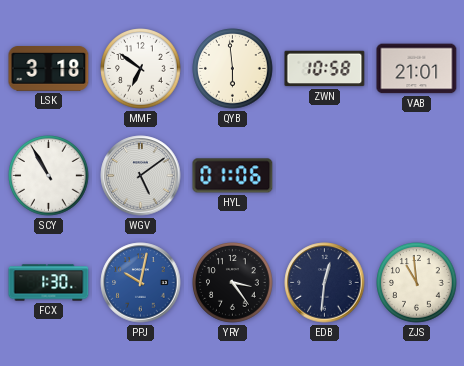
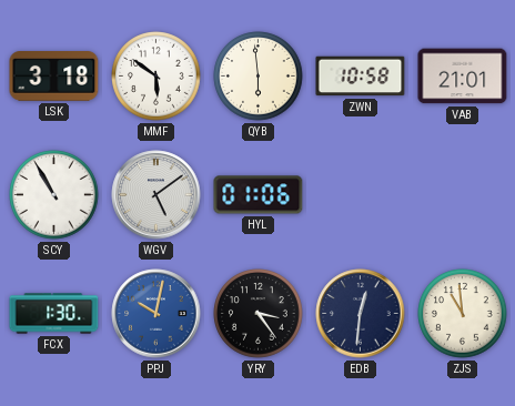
MMF: 6:51 -> 5:51
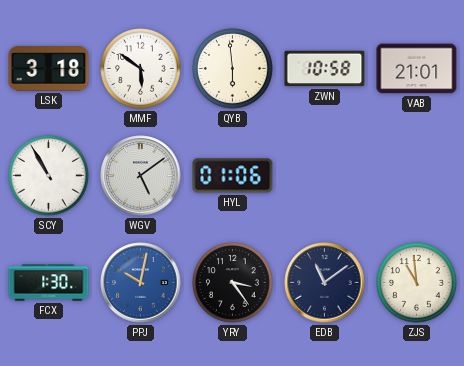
EDB: 12:31 -> 11:09
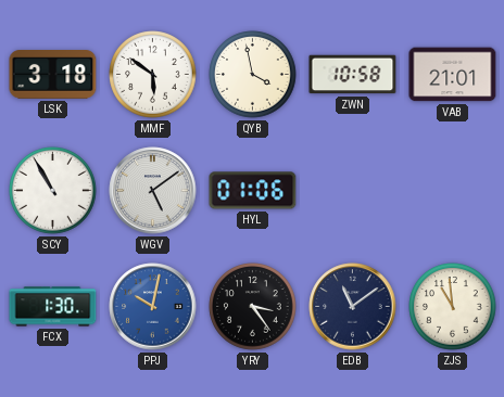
QYB: 5:59 -> 3:58
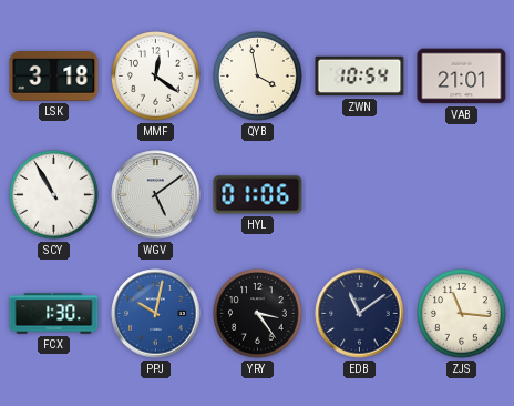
MMF: 5:51 -> 12:21
ZWN: 10:58 -> 10:54
ZJS: 10:59 -> 11:16
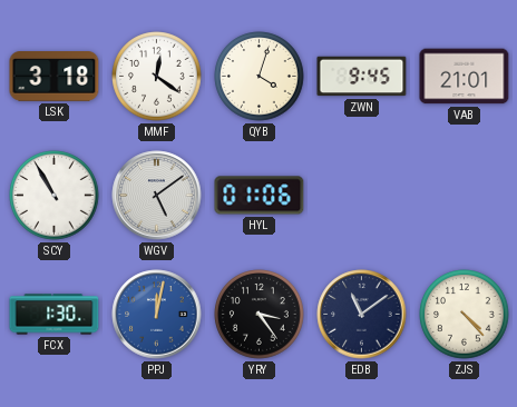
QYB: 3:58 -> 4:03
ZWN: 10:54 -> 9:45
PPJ: 10:02 -> 12:02
ZJS: 11:16 -> 4:23
